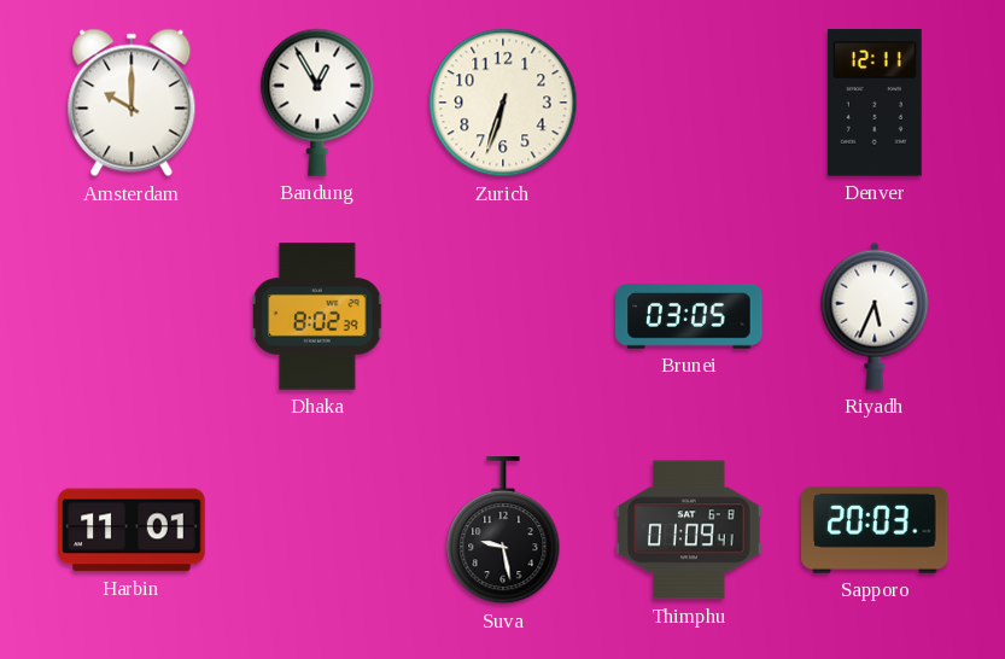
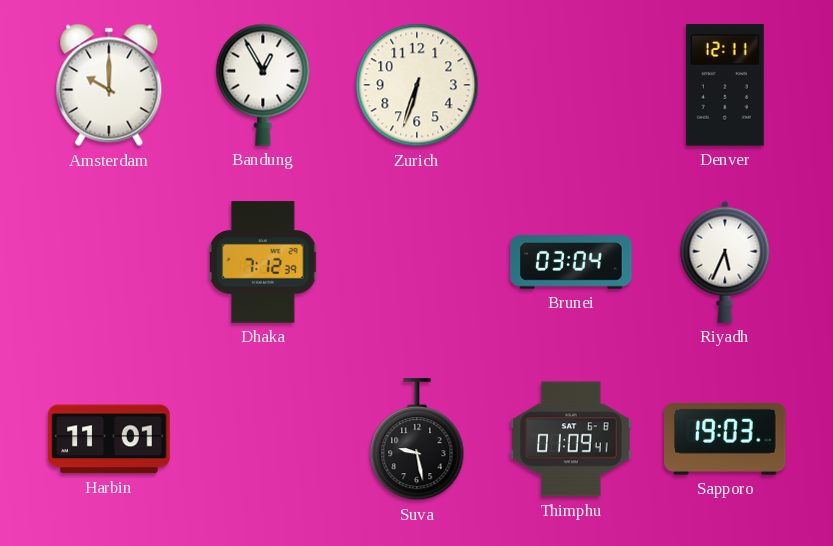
Dhaka: 8:02 -> 7:12
Brunei: 03:05 -> 03:04
Sapporo: 20:03 -> 19:03
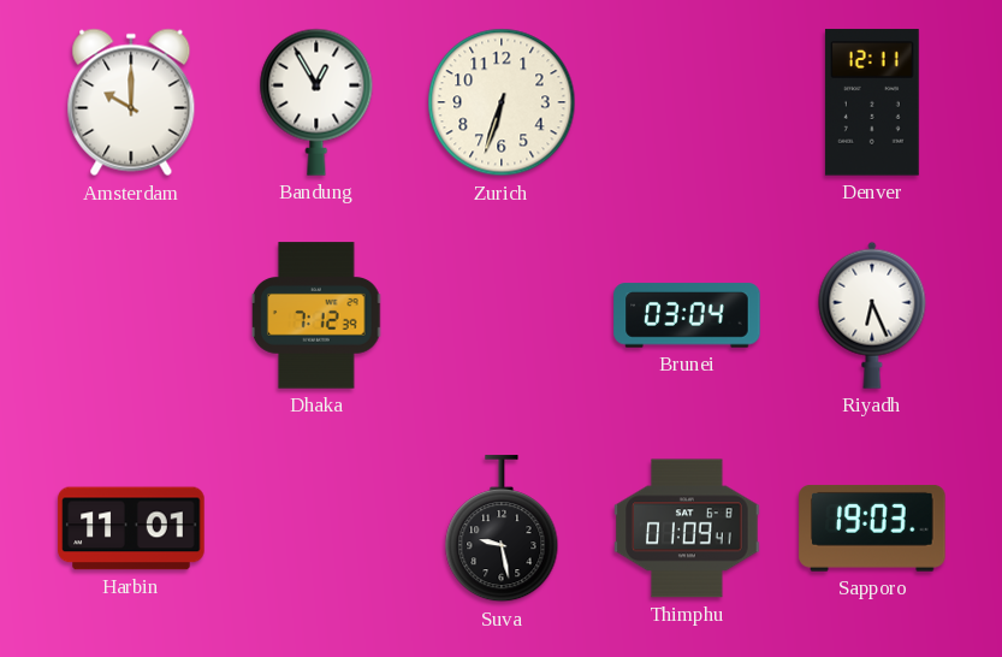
Riyadh: 5:34 -> 6:26
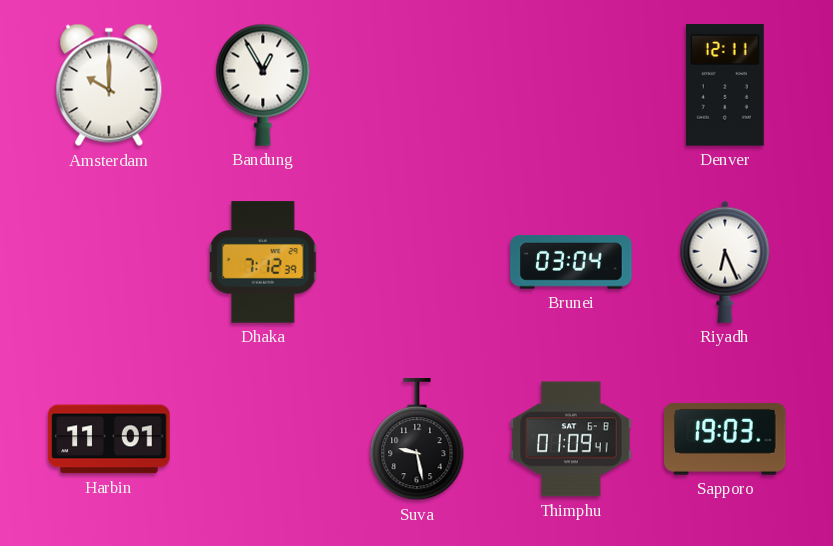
Zurich: 6:33 -> none
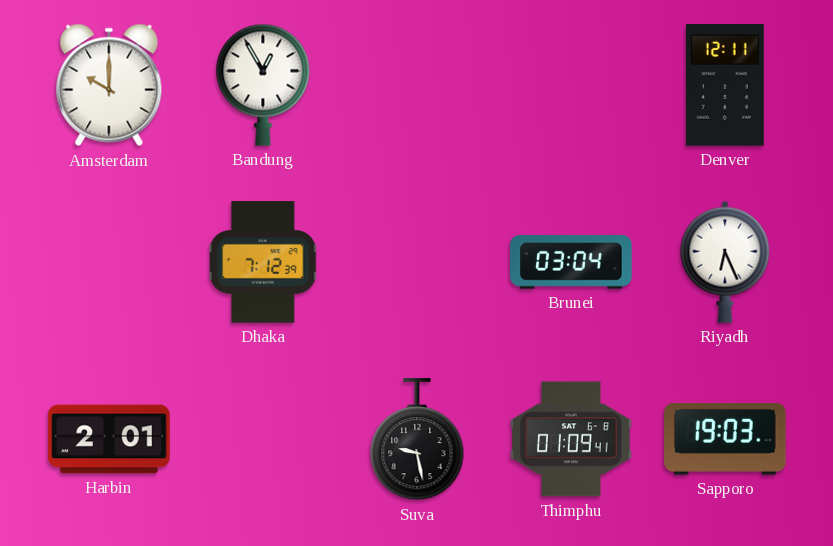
Harbin: 11:01 -> 2:01
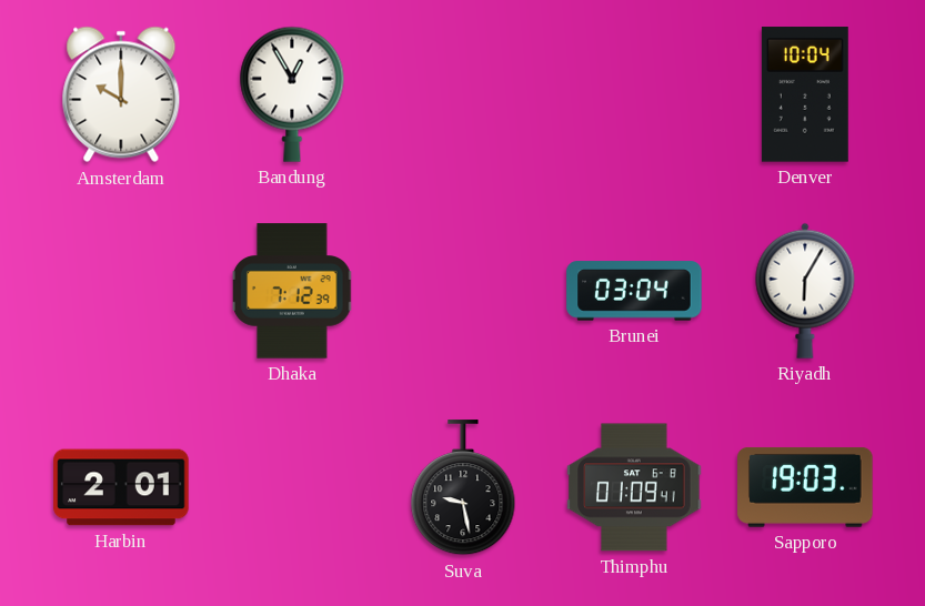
Denver: 12:11 -> 10:04
Riyadh: 6:26 -> 6:05
